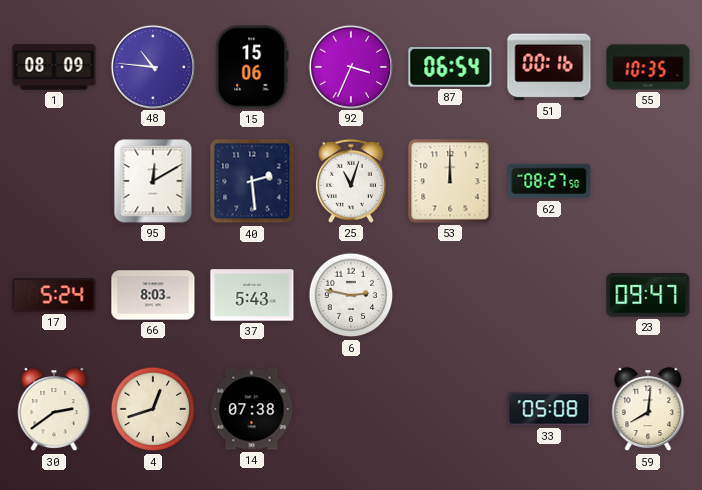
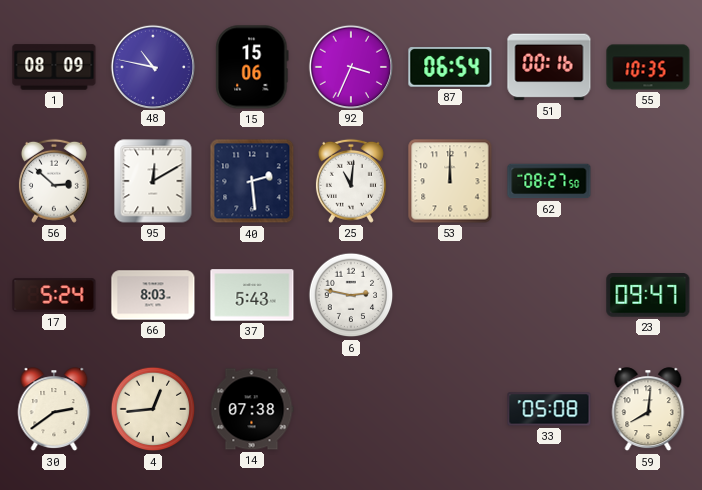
48: 10:46 -> 10:47
56: none -> 2:52
25: 11:03 -> 11:01
4: 12:42 -> 12:44
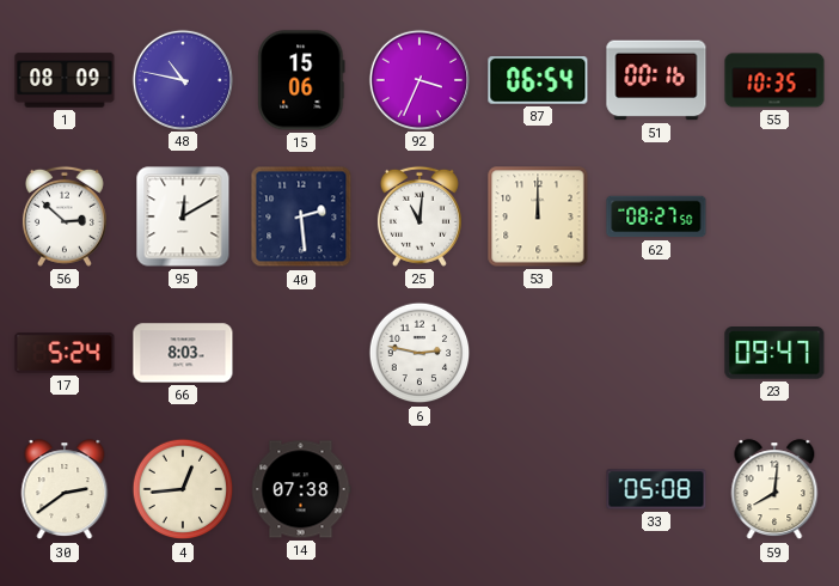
37: 5:43 -> none
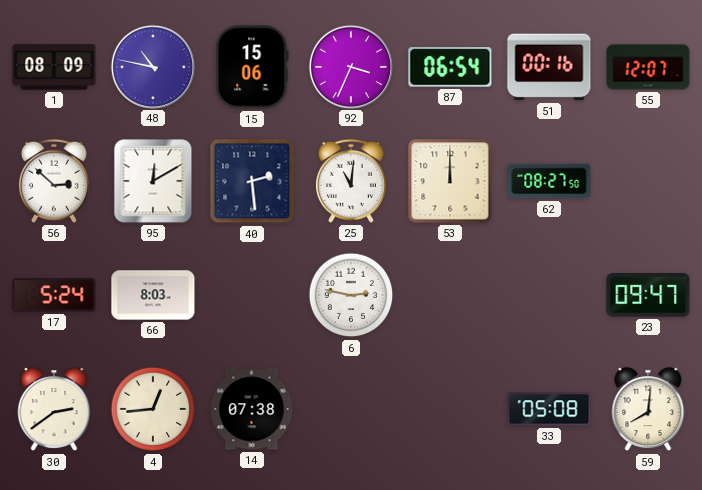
55: 10:35 -> 12:07
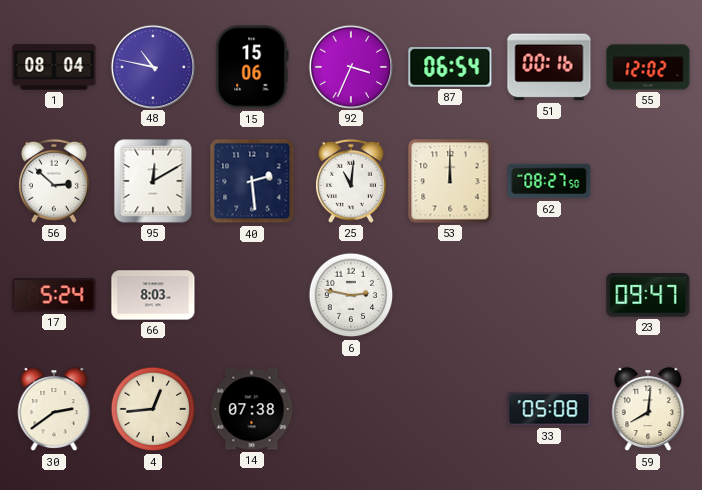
1: 08:09 -> 08:04
55: 12:07 -> 12:02
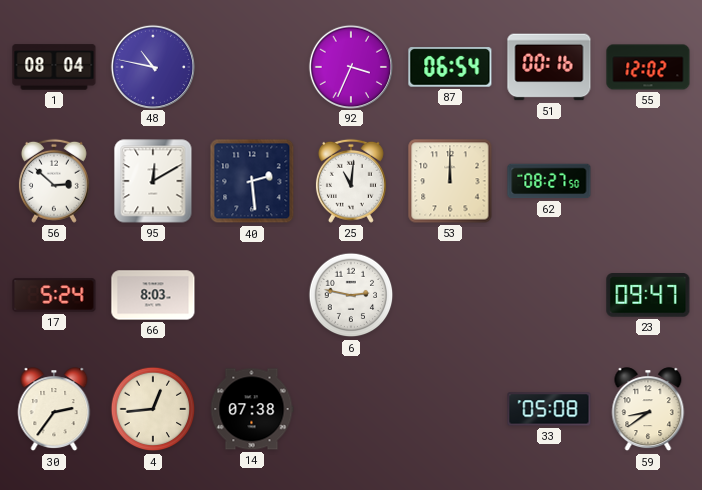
15: 15:06 -> none
30: 2:39 -> 2:36
59: 8:01 -> 8:39
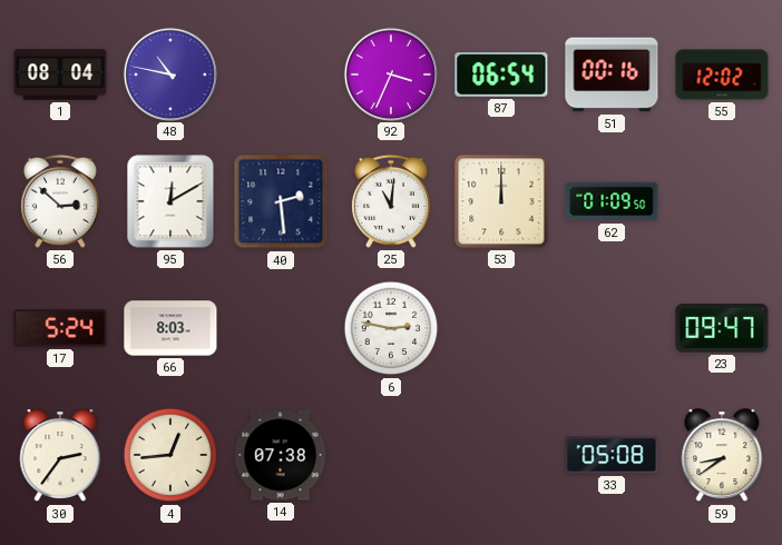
62: 08:27 -> 01:09
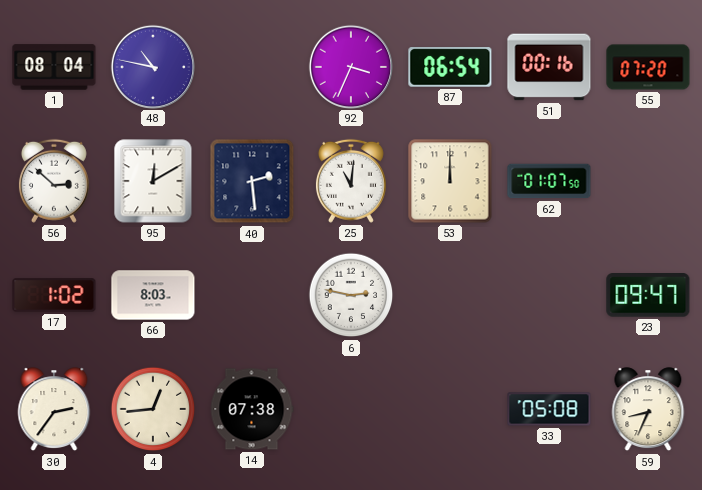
55: 12:02 -> 07:20
62: 01:09 -> 01:07
17: 5:24 -> 1:02
59: 8:39 -> 8:34
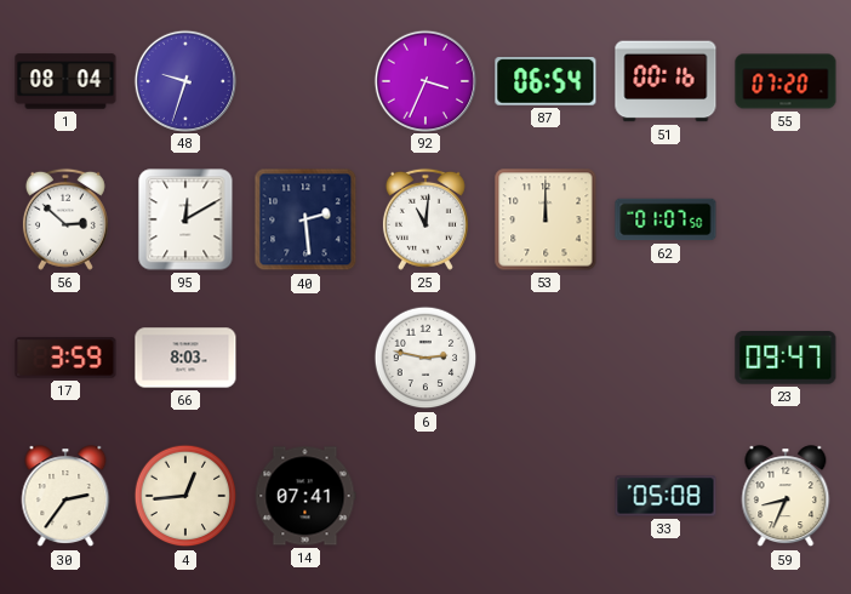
48: 10:47 -> 9:33
17: 1:02 -> 3:59
14: 07:38 -> 07:41
